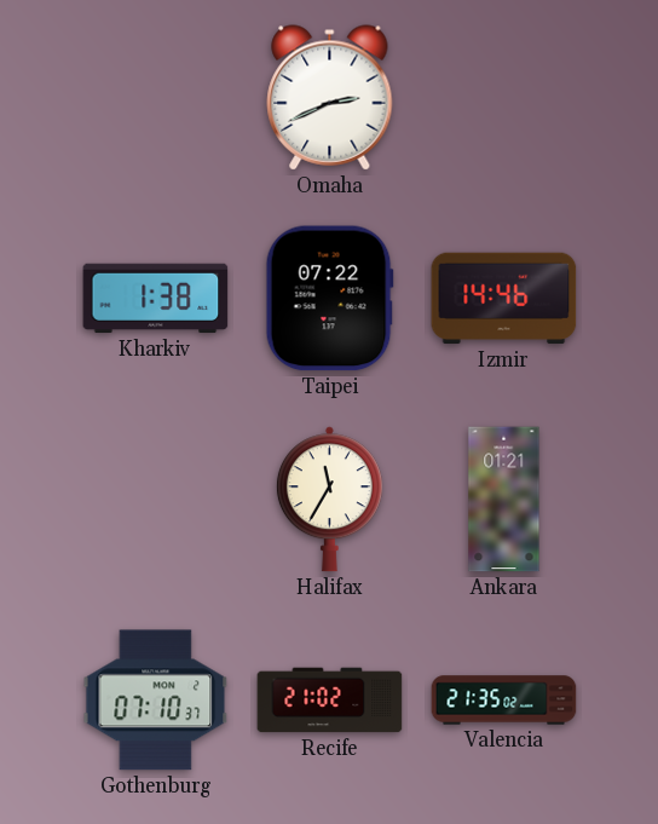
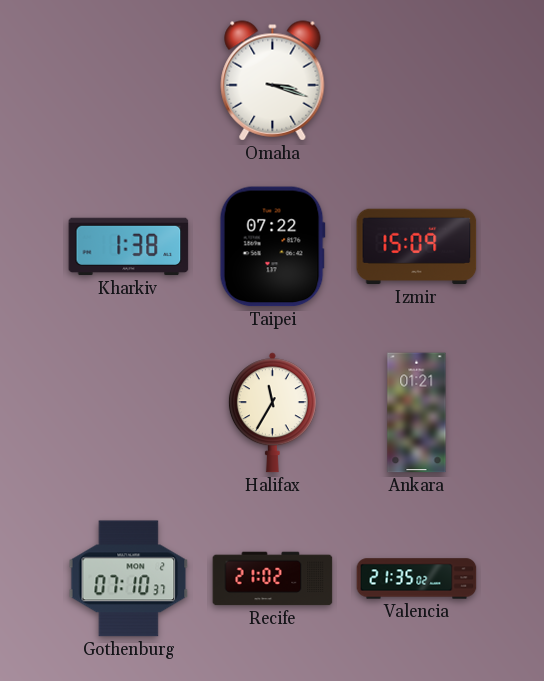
Omaha: 2:41 -> 3:18
Izmir: 14:46 -> 15:09
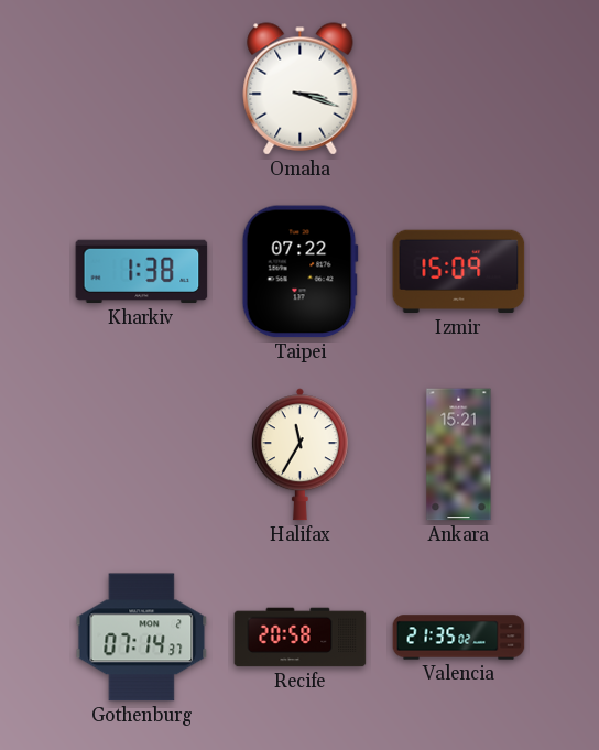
Ankara: 01:21 -> 15:21
Gothenburg: 07:10 -> 07:14
Recife: 21:02 -> 20:58
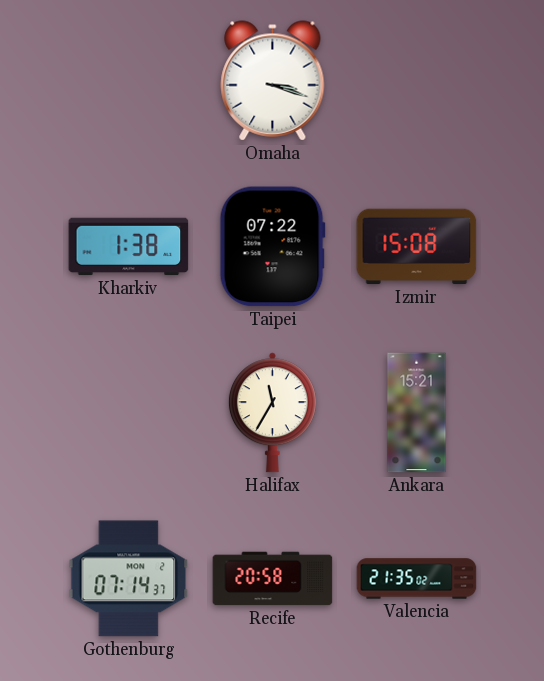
Izmir: 15:09 -> 15:08
